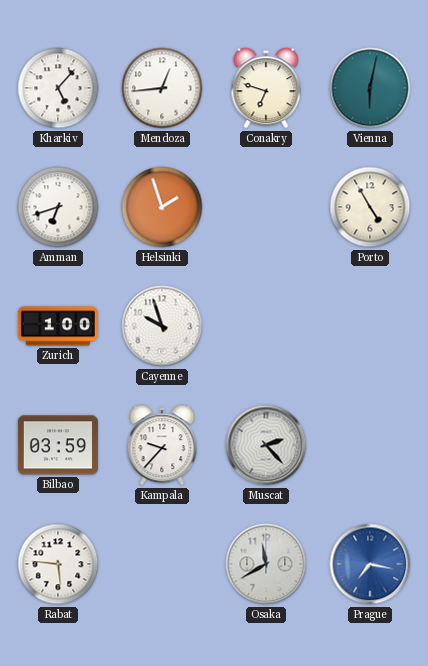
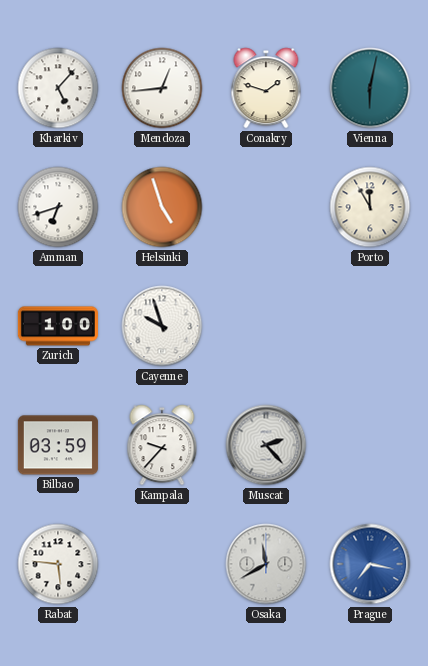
Conakry: 6:48 -> 1:48
Helsinki: 1:57 -> 4:57
Porto: 4:55 -> 11:55
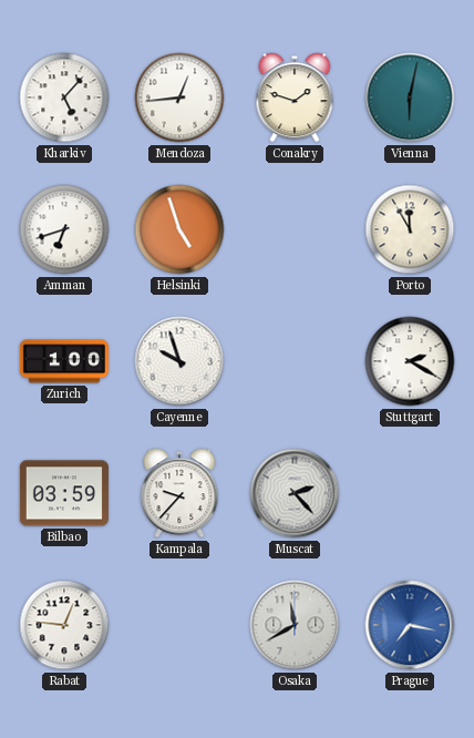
Stuttgart: none -> 2:20
Rabat: 5:46 -> 12:46
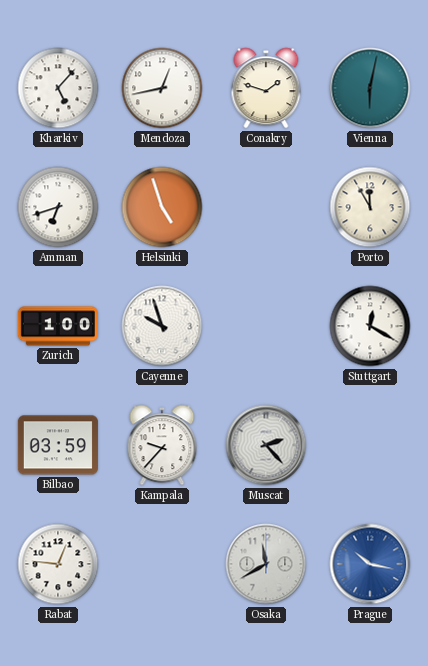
Mendoza: 12:44 -> 12:43
Stuttgart: 2:20 -> 12:20
Prague: 7:17 -> 10:17
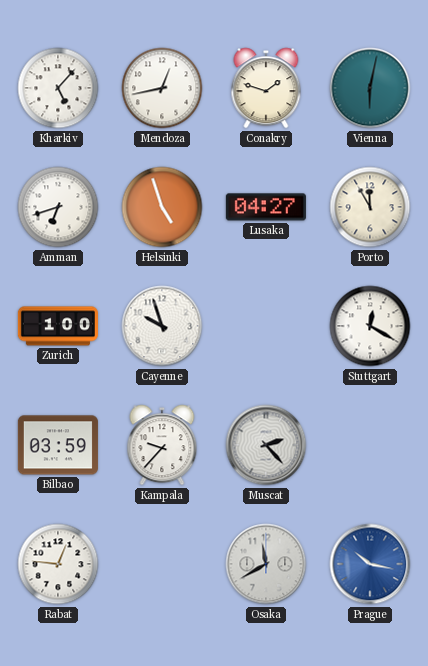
Lusaka: none -> 04:27
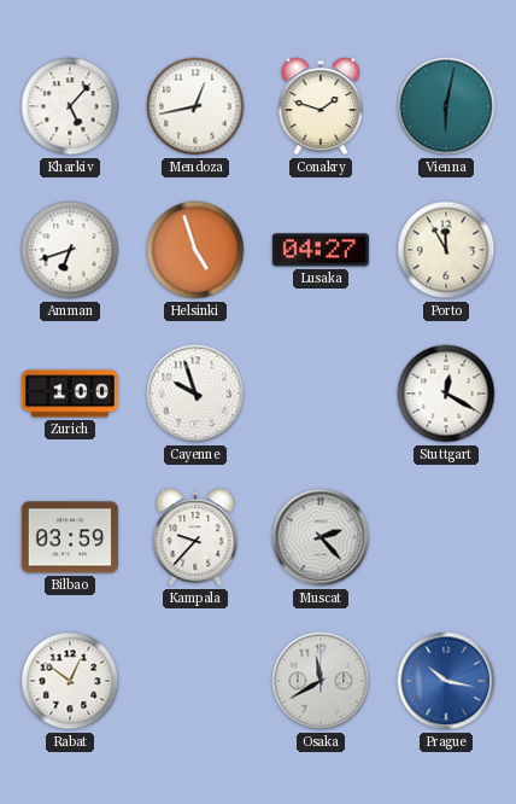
Rabat: 12:46 -> 12:51
